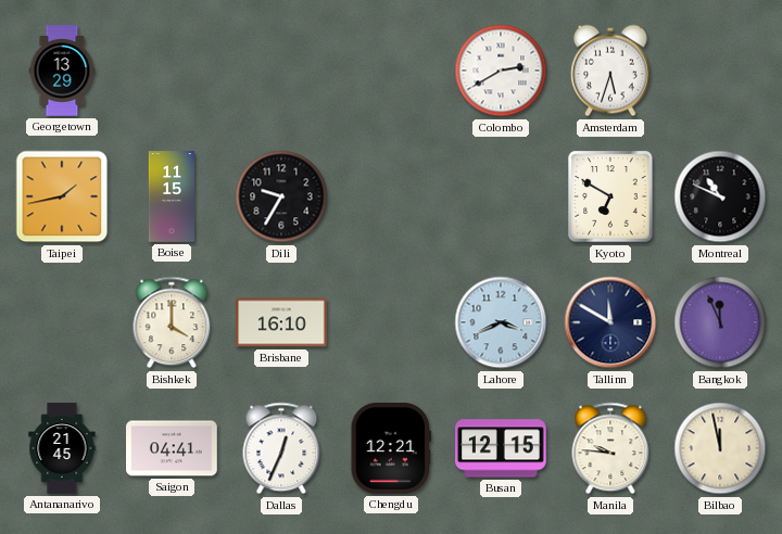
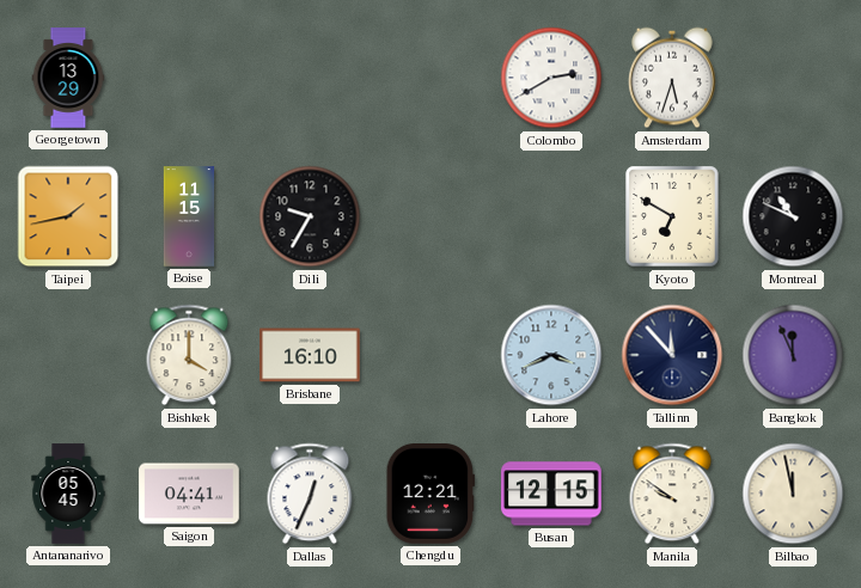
Tallinn: 11:50 -> 11:53
Antananarivo: 21:45 -> 05:45
Manila: 9:46 -> 9:51
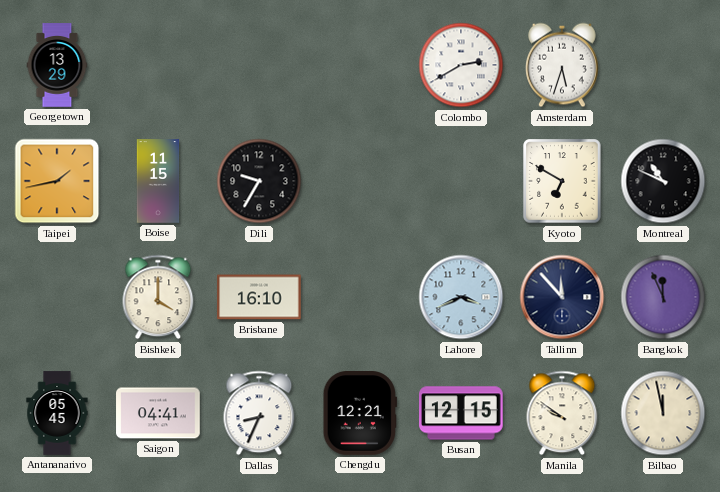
Dallas: 12:34 -> 8:34
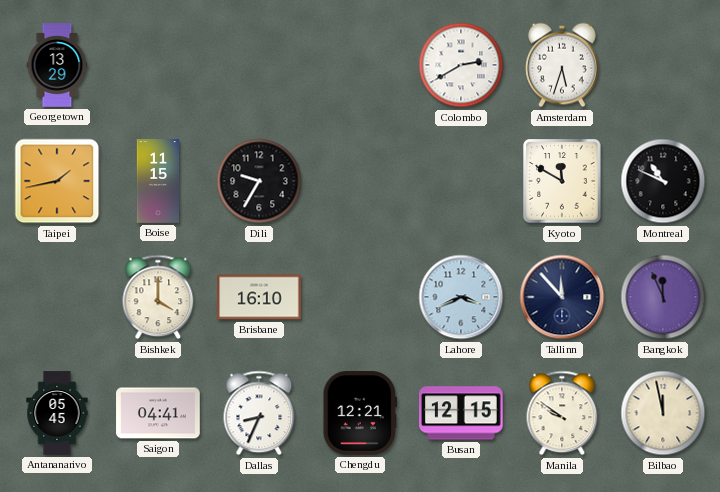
Kyoto: 6:50 -> 11:50
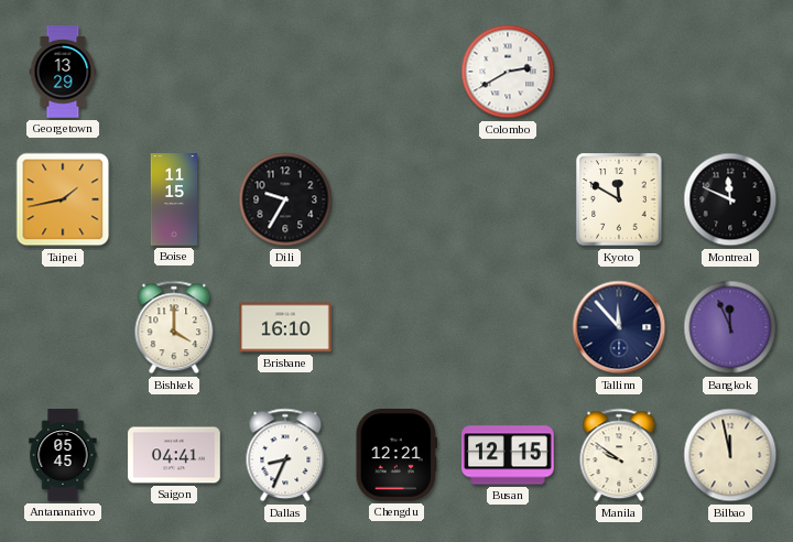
Amsterdam: 5:33 -> none
Montreal: 10:49 -> 11:49
Lahore: 3:41 -> none
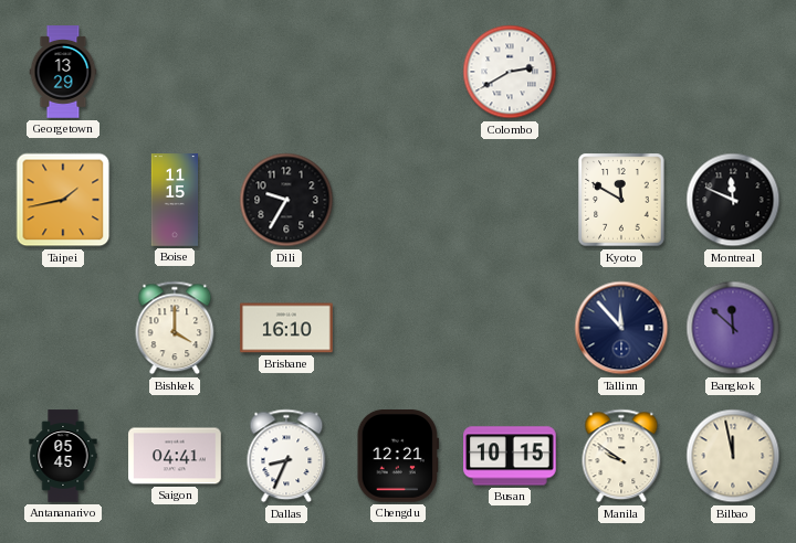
Bangkok: 11:56 -> 11:52
Busan: 12:15 -> 10:15
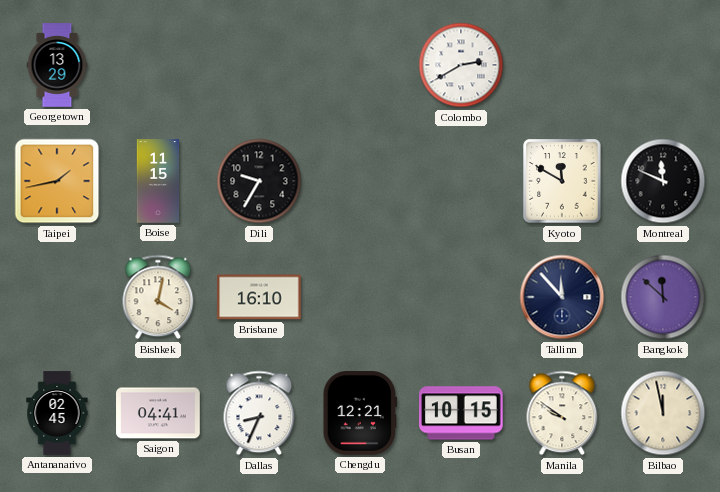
Bishkek: 4:00 -> 4:02
Antananarivo: 05:45 -> 02:45
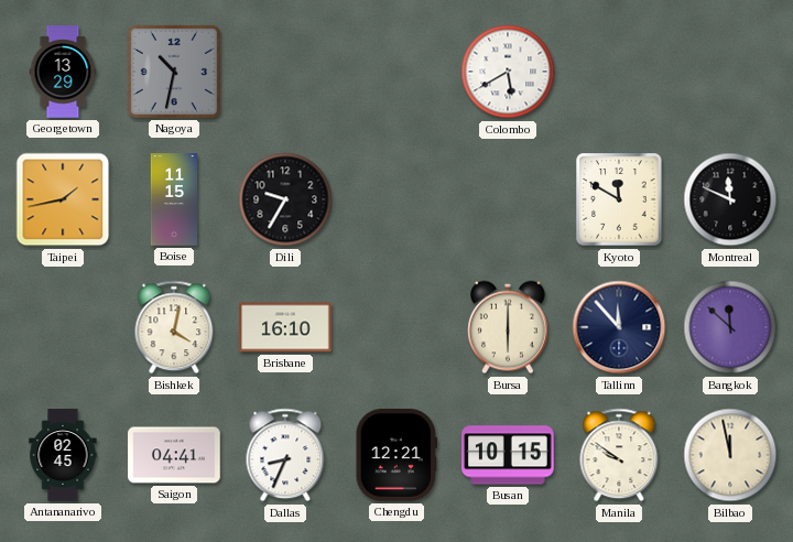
Nagoya: none -> 10:32
Colombo: 2:40 -> 5:40
Bursa: none -> 6:00
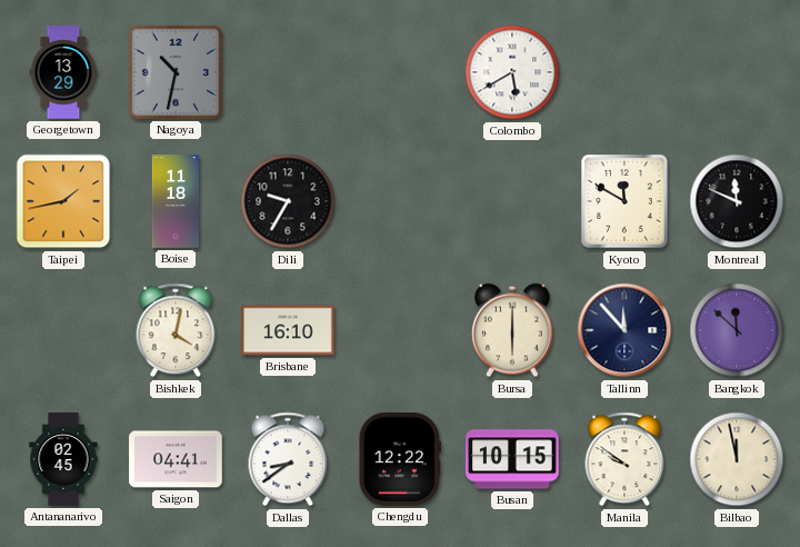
Boise: 11:15 -> 11:18
Dallas: 8:34 -> 8:39
Chengdu: 12:21 -> 12:22
